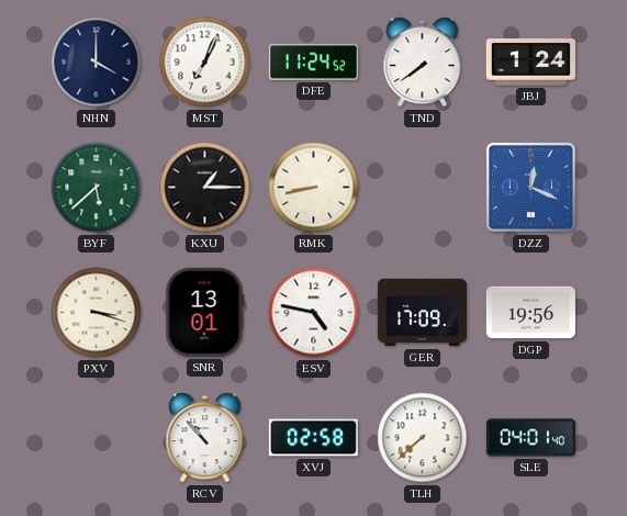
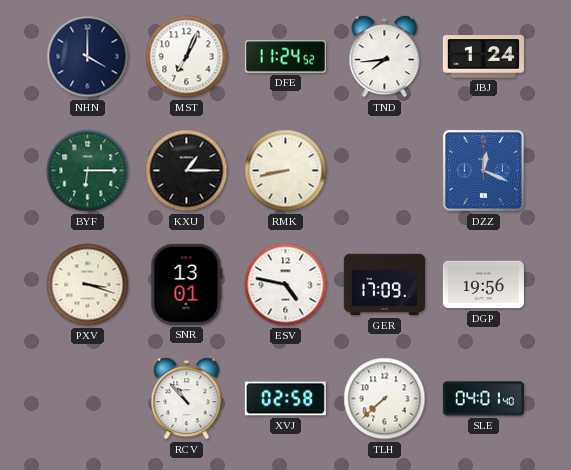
TND: 7:39 -> 7:44
BYF: 5:38 -> 6:15
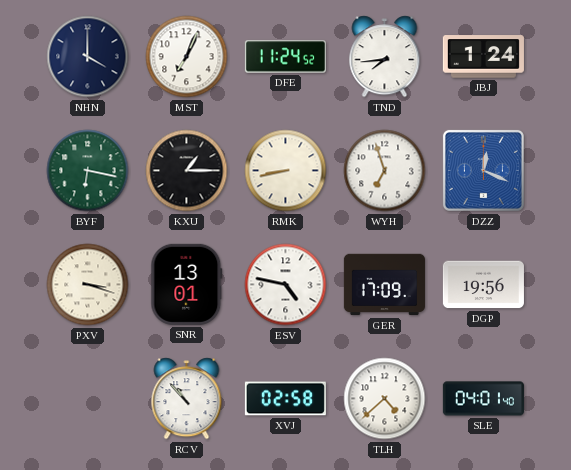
BYF: 6:15 -> 6:17
WYH: none -> 6:57
TLH: 7:38 -> 4:38
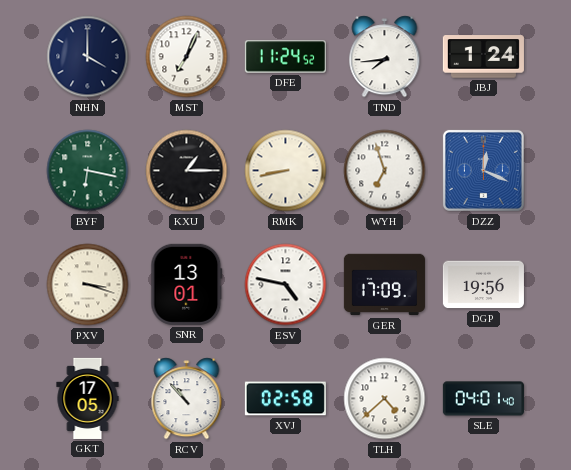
GKT: none -> 17:05
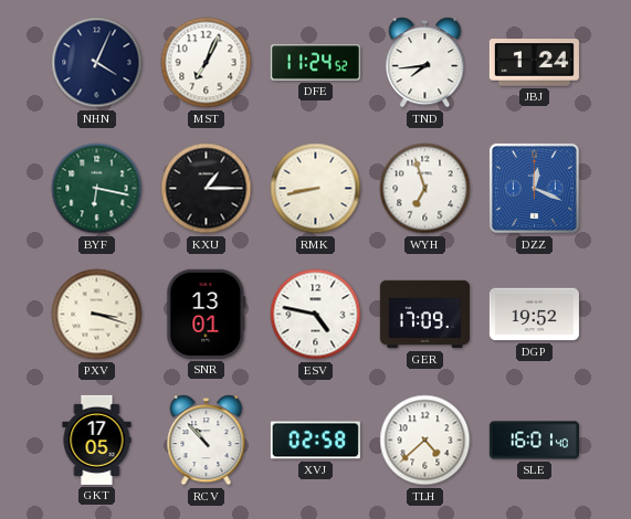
NHN: 4:00 -> 4:04
DGP: 19:56 -> 19:52
SLE: 04:01 -> 16:01
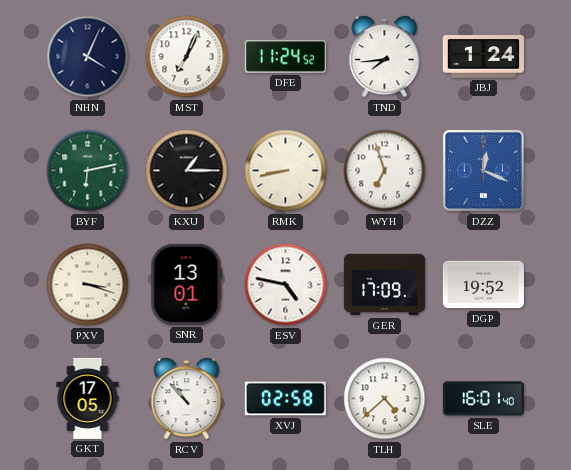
BYF: 6:17 -> 6:13
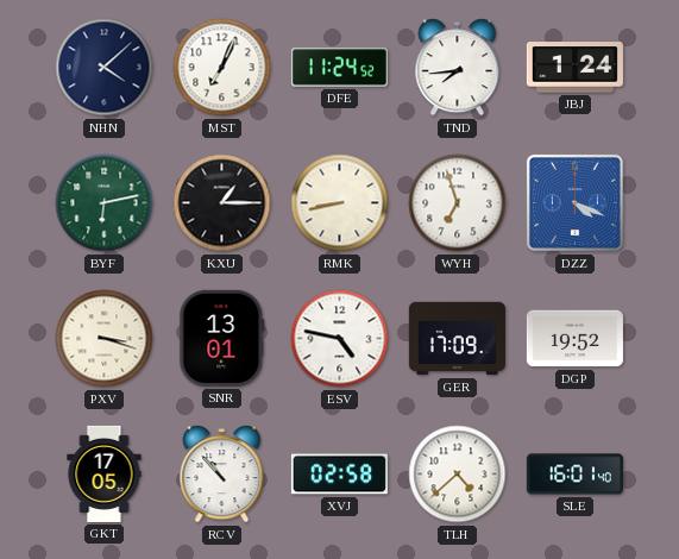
NHN: 4:04 -> 4:08
DZZ: 12:19 -> 4:19
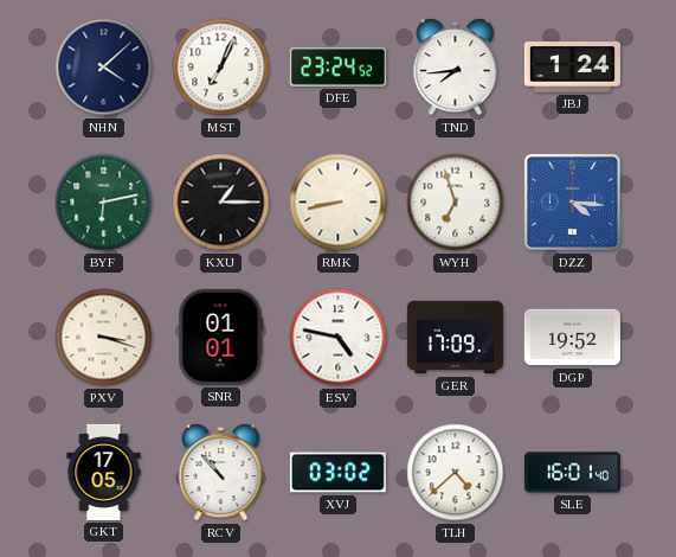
DFE: 11:24 -> 23:24
DZZ: 4:19 -> 4:16
SNR: 13:01 -> 01:01
XVJ: 02:58 -> 03:02
